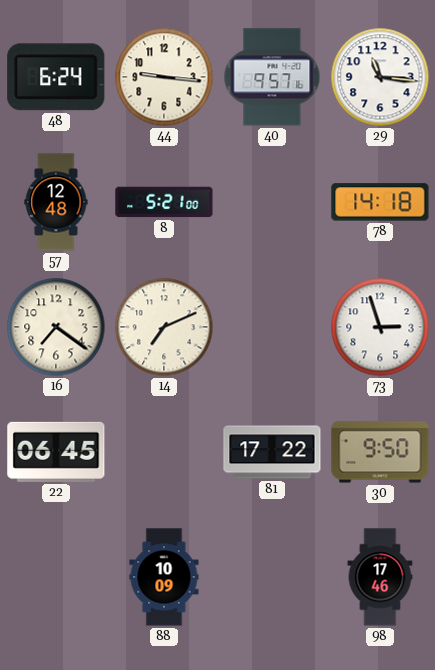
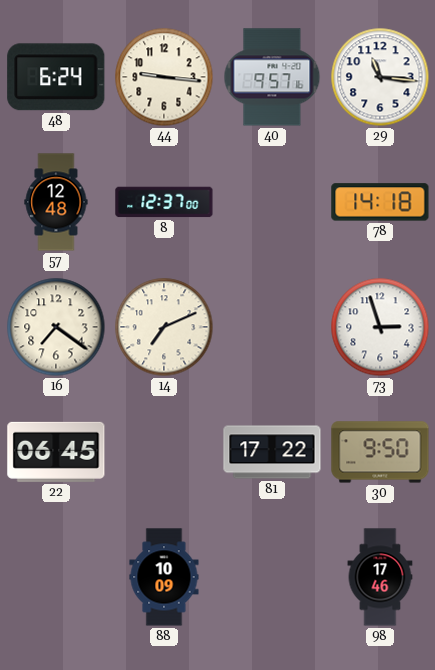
8: 5:21 -> 12:37
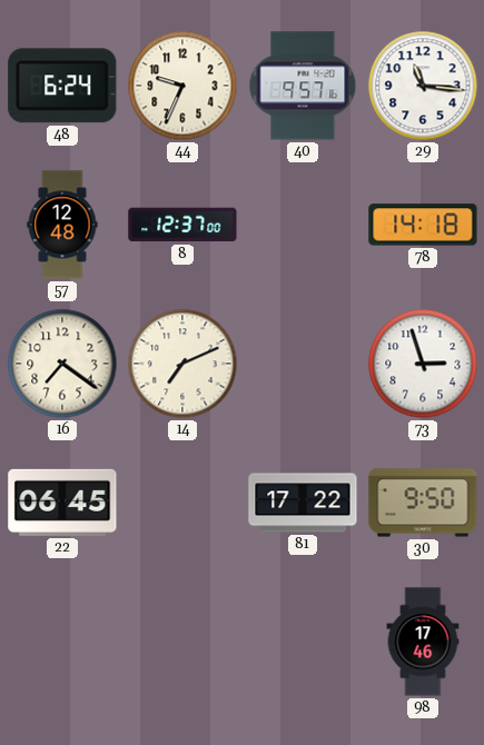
44: 9:16 -> 9:34
88: 10:09 -> none
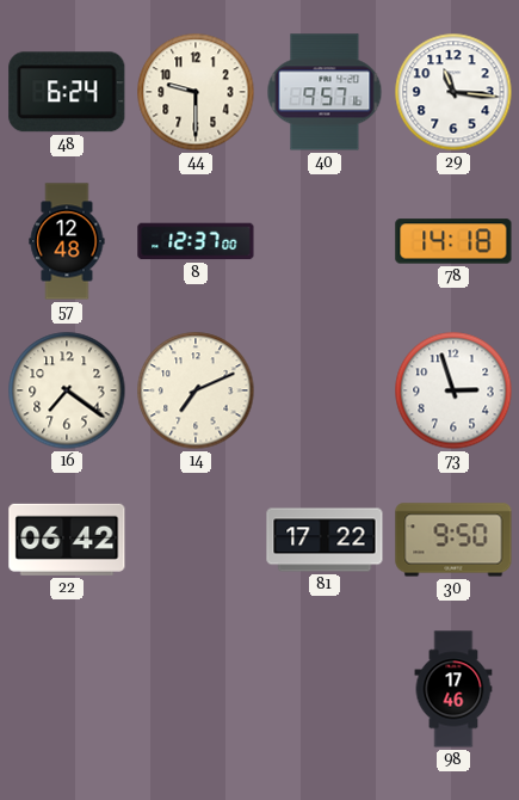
44: 9:34 -> 9:30
22: 06:45 -> 06:42
